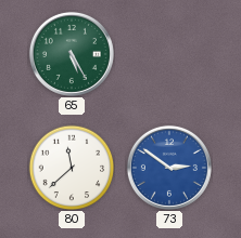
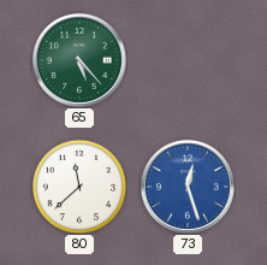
65: 5:25 -> 5:23
73: 2:51 -> 12:27
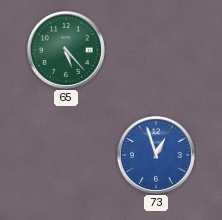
80: 11:38 -> none
73: 12:27 -> 12:57
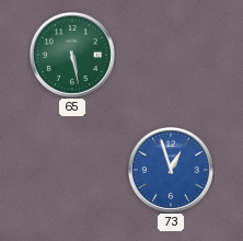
65: 5:23 -> 5:28
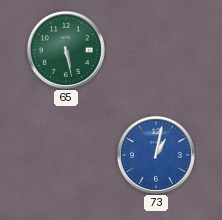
73: 12:57 -> 1:02
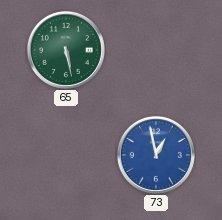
73: 1:02 -> 12:58
